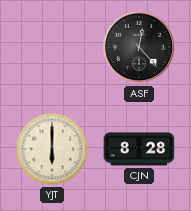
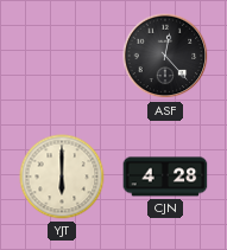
CJN: 8:28 -> 4:28
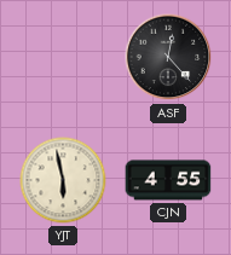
YJT: 6:00 -> 5:58
CJN: 4:28 -> 4:55
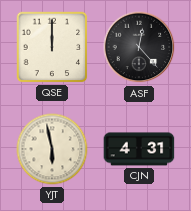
QSE: none -> 12:00
CJN: 4:55 -> 4:31
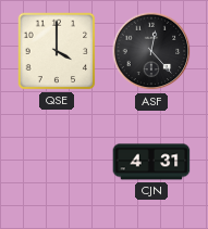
QSE: 12:00 -> 4:00
YJT: 5:58 -> none
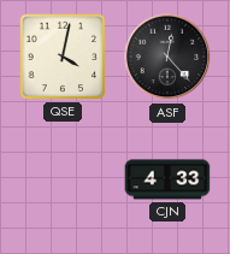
QSE: 4:00 -> 4:02
CJN: 4:31 -> 4:33
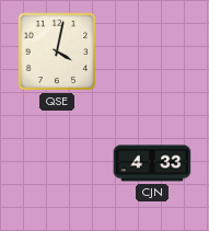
ASF: 12:23 -> none
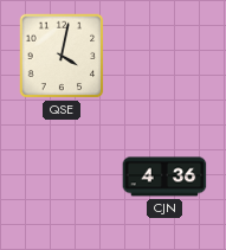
CJN: 4:33 -> 4:36
